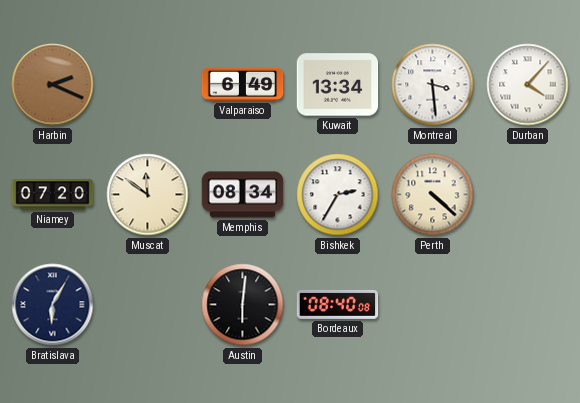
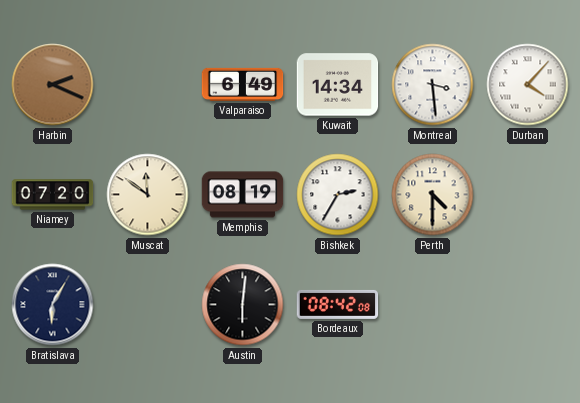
Kuwait: 13:34 -> 14:34
Memphis: 08:34 -> 08:19
Perth: 4:22 -> 4:30
Bordeaux: 08:40 -> 08:42
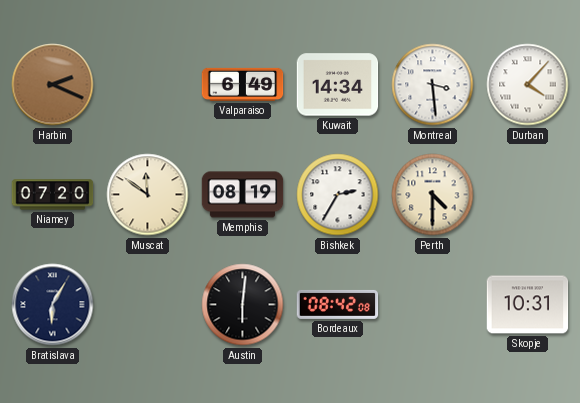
Skopje: none -> 10:31
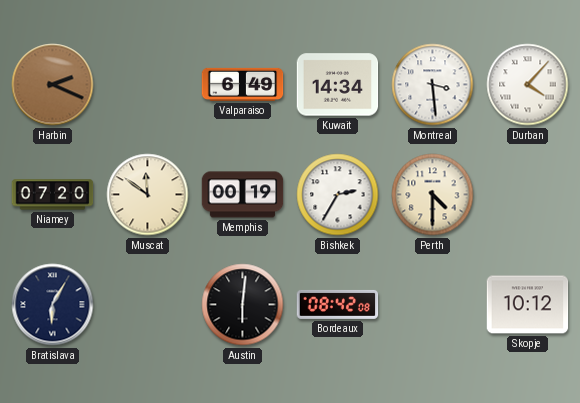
Memphis: 08:19 -> 00:19
Skopje: 10:31 -> 10:12
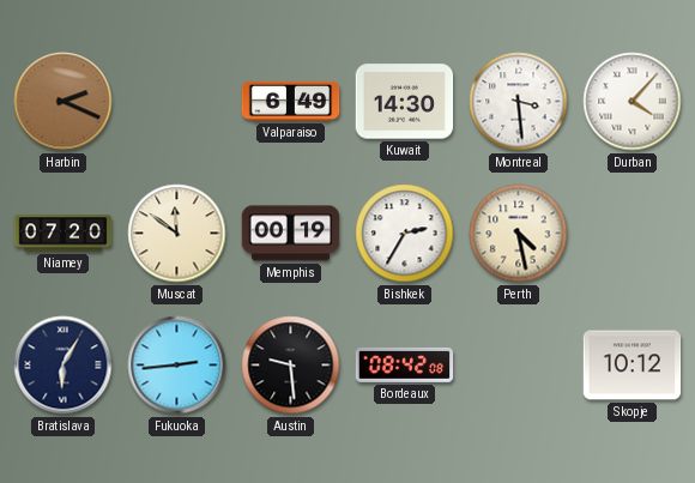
Kuwait: 14:34 -> 14:30
Perth: 4:30 -> 4:28
Fukuoka: none -> 2:44
Austin: 6:01 -> 9:29
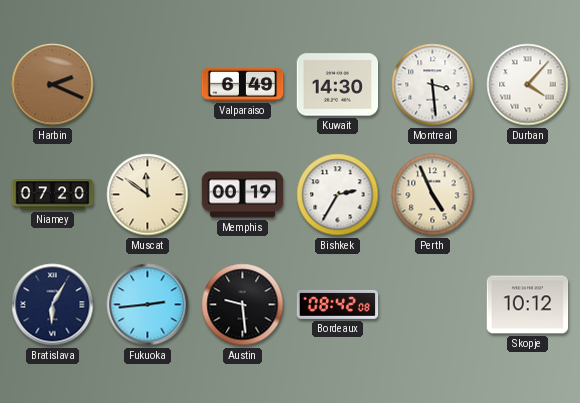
Perth: 4:28 -> 4:56
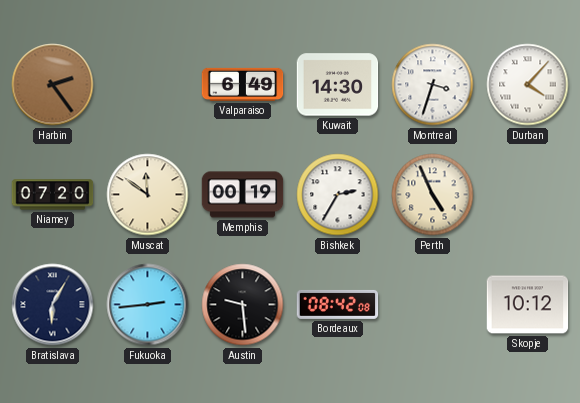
Harbin: 2:19 -> 2:24
Montreal: 3:29 -> 3:33
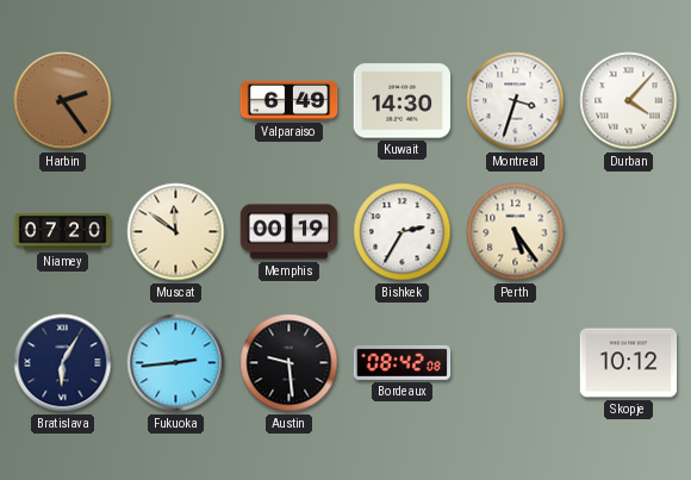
Perth: 4:56 -> 5:24
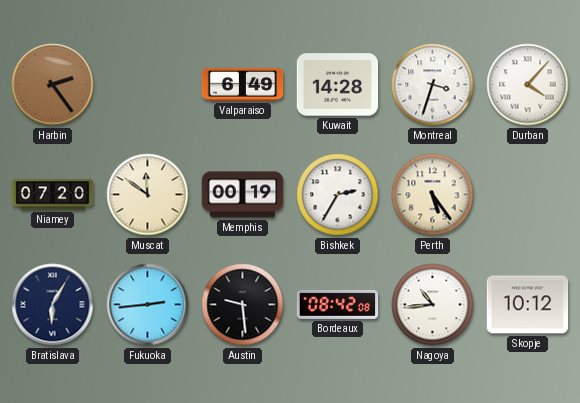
Kuwait: 14:30 -> 14:28
Nagoya: none -> 10:44
